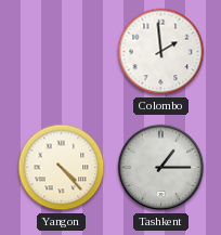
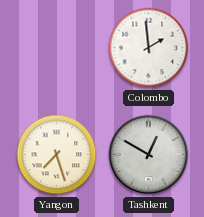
Yangon: 4:23 -> 7:27
Tashkent: 1:15 -> 12:50
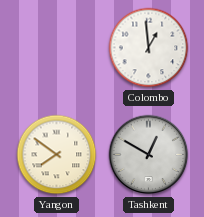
Colombo: 1:59 -> 12:59
Yangon: 7:27 -> 7:51
